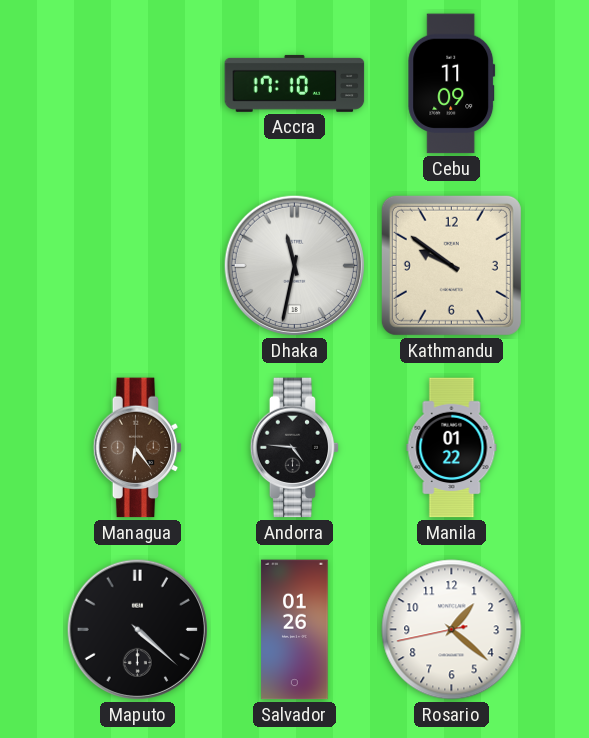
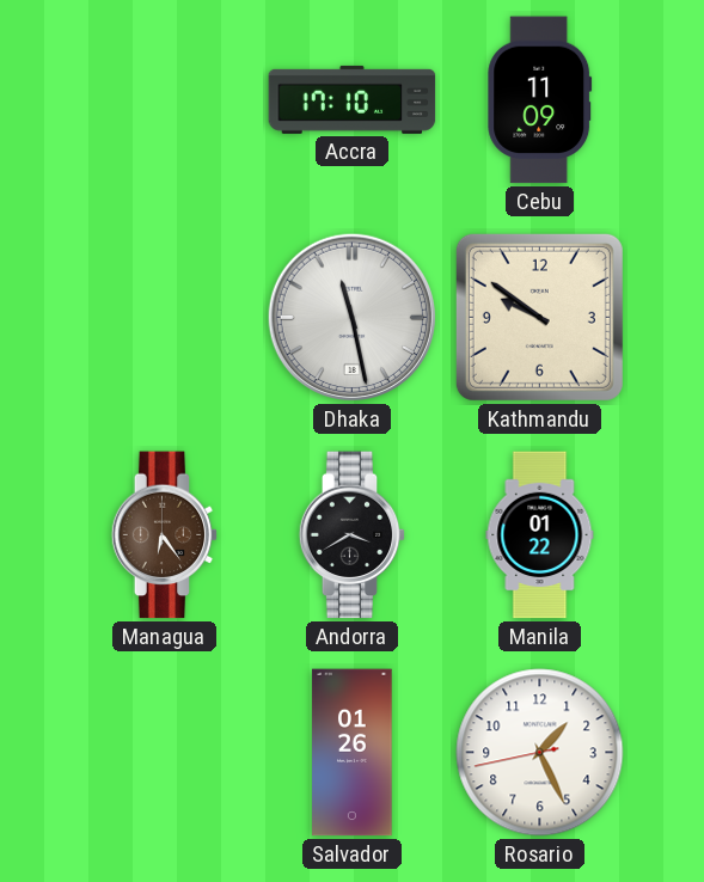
Dhaka: 11:32 -> 11:28
Andorra: 4:46 -> 3:40
Maputo: 4:22 -> none
Rosario: 1:21 -> 1:25
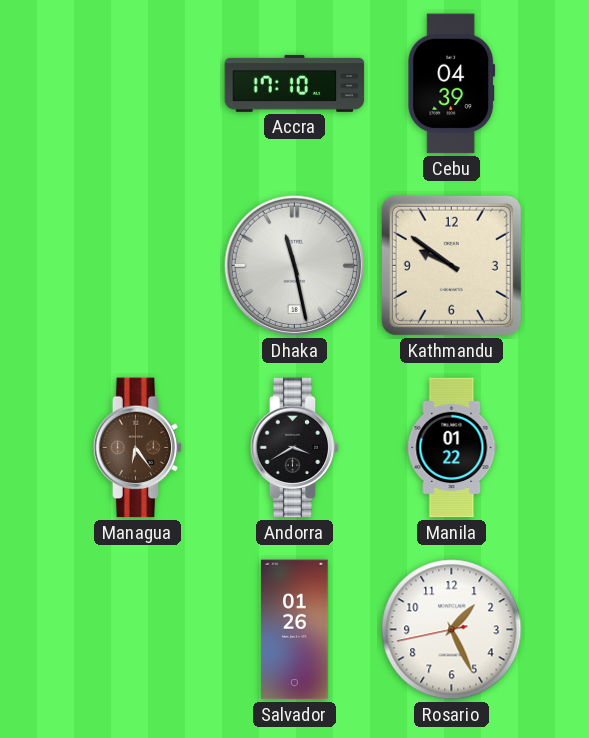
Cebu: 11:09 -> 04:39
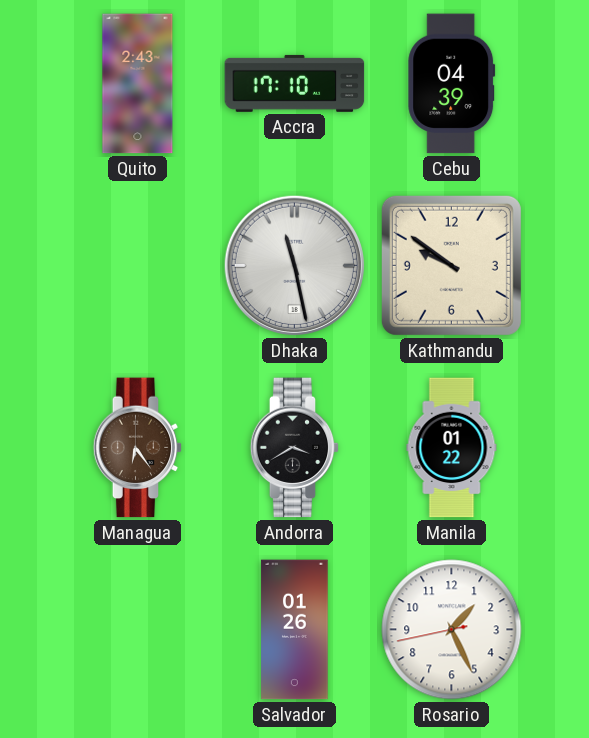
Quito: none -> 2:43
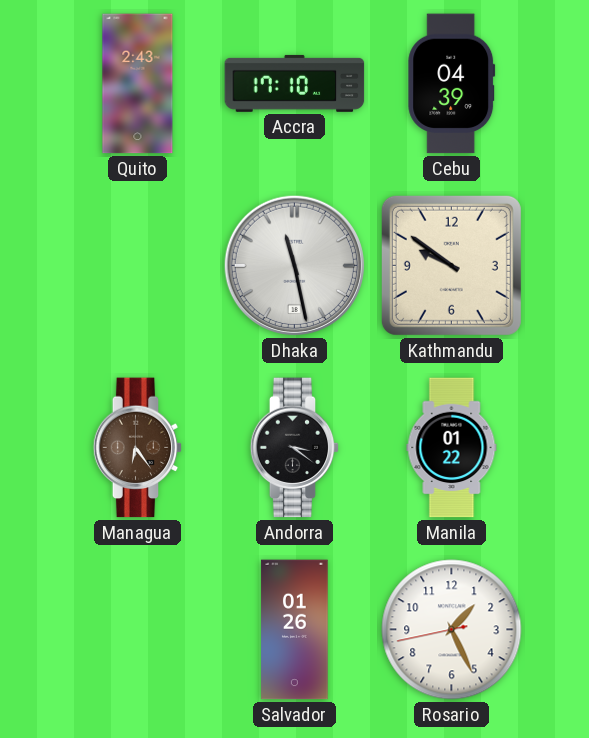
Andorra: 3:40 -> 3:21
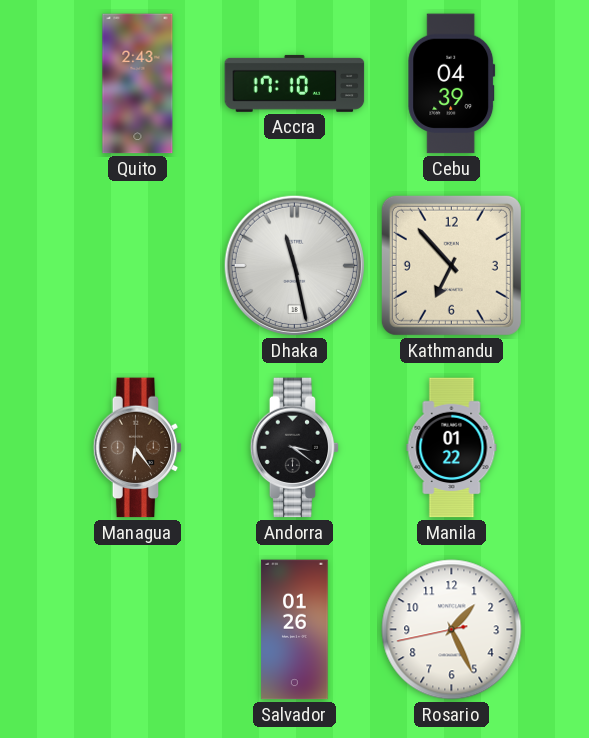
Kathmandu: 9:51 -> 6:53
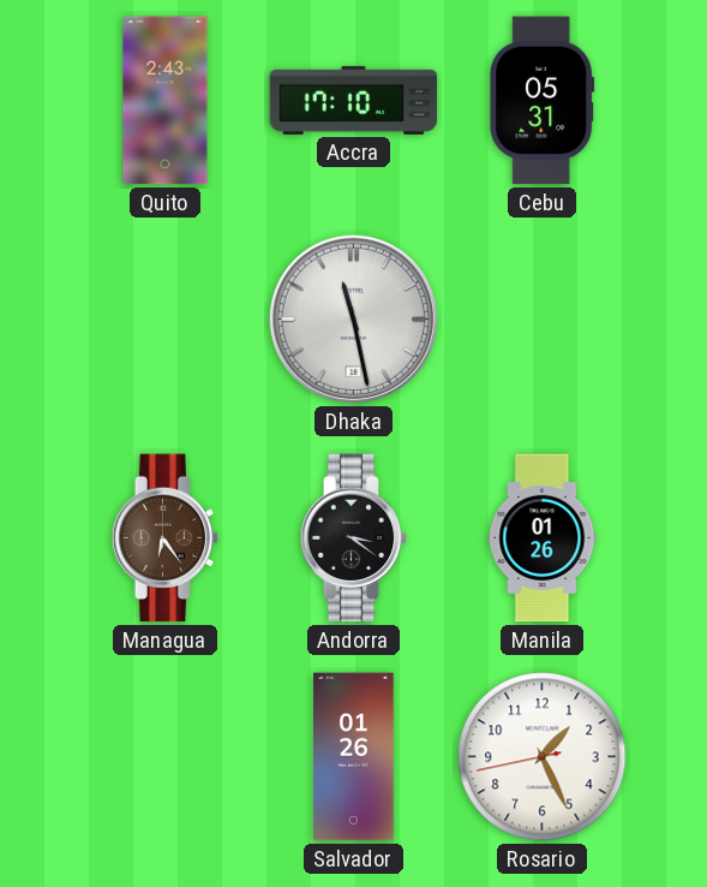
Cebu: 04:39 -> 05:31
Kathmandu: 6:53 -> none
Manila: 01:22 -> 01:26
